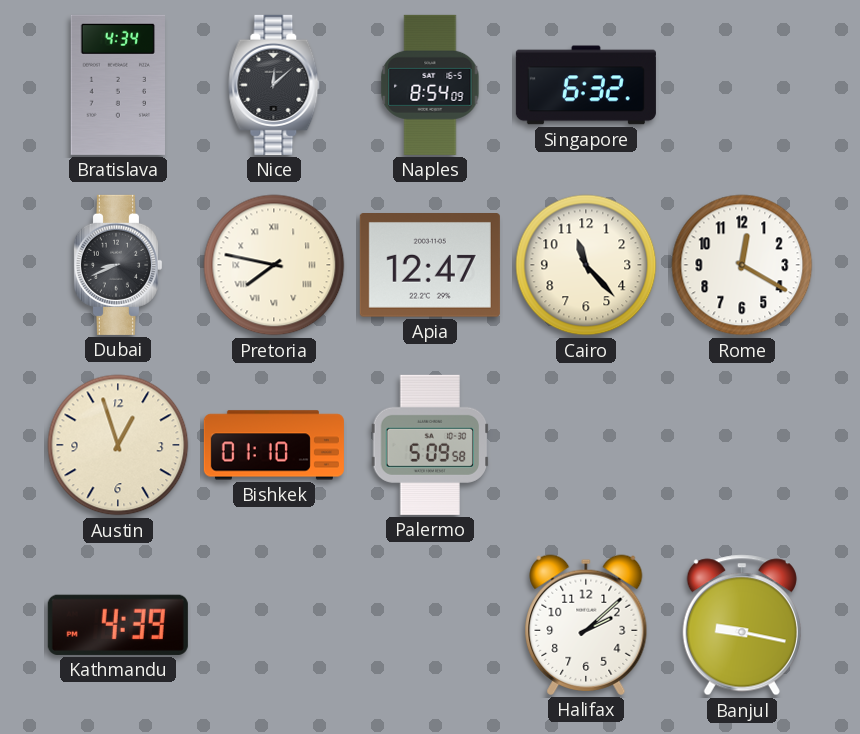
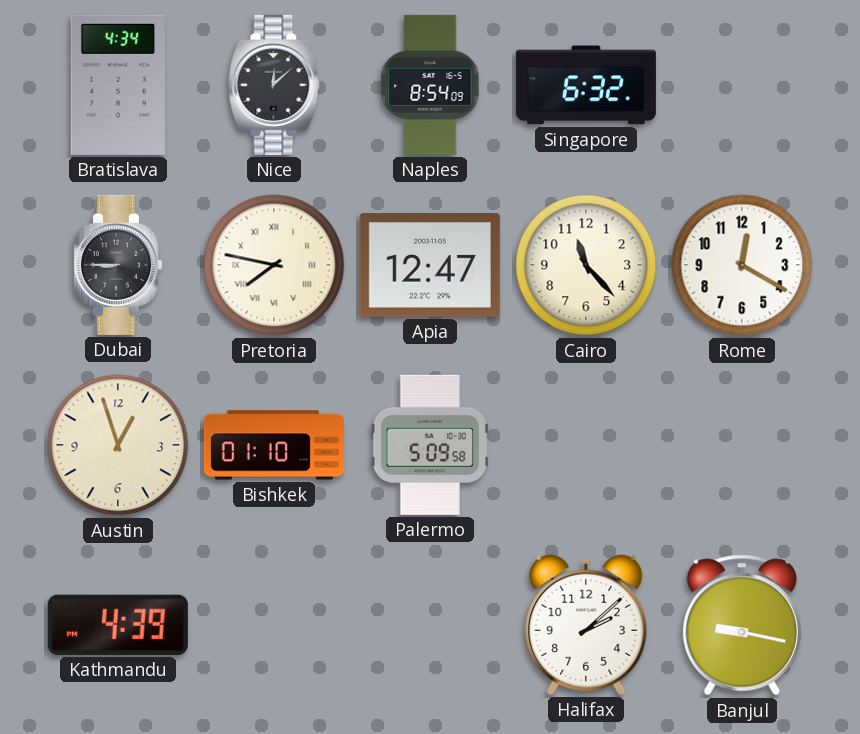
Dubai: 8:41 -> 8:45
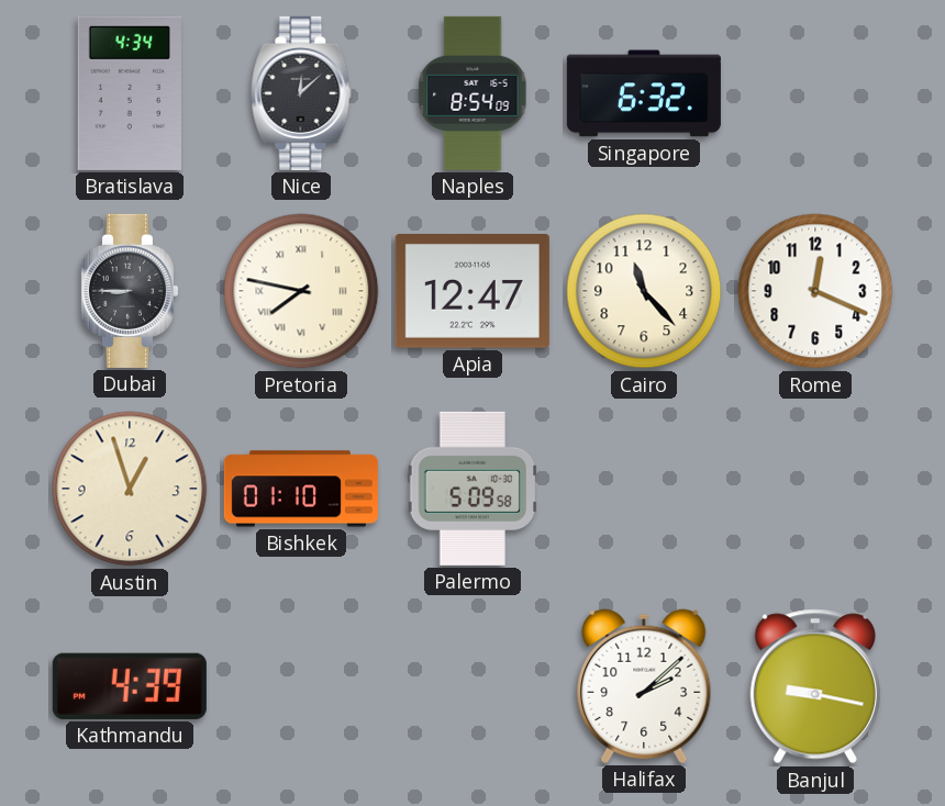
Rome: 12:20 -> 12:19
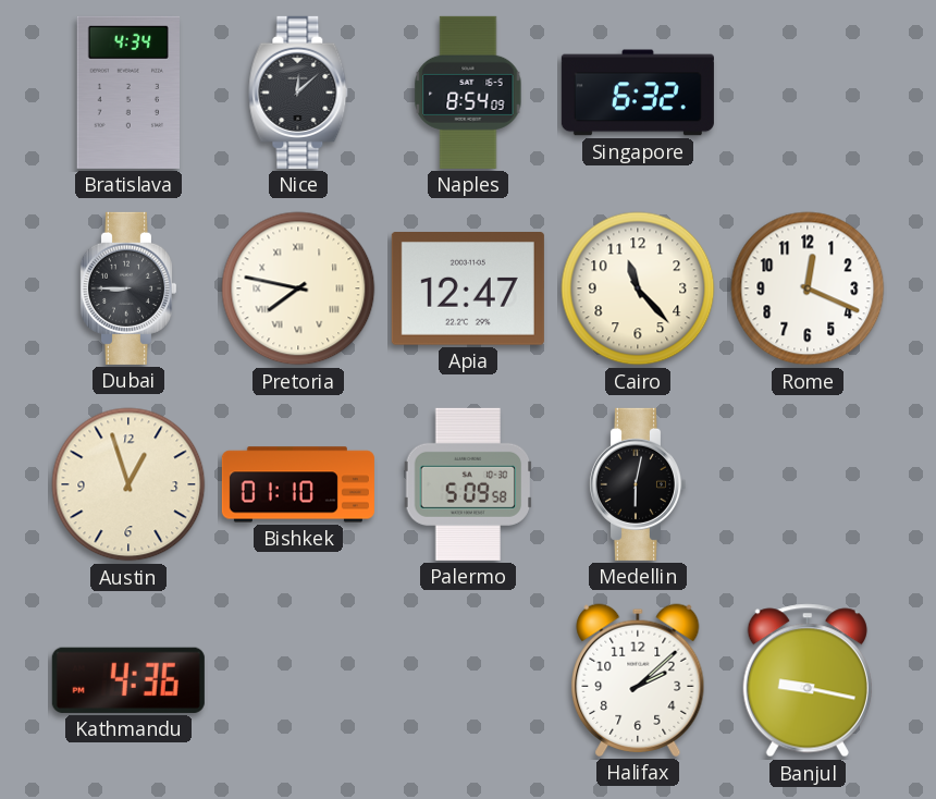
Medellin: none -> 6:02
Kathmandu: 4:39 -> 4:36
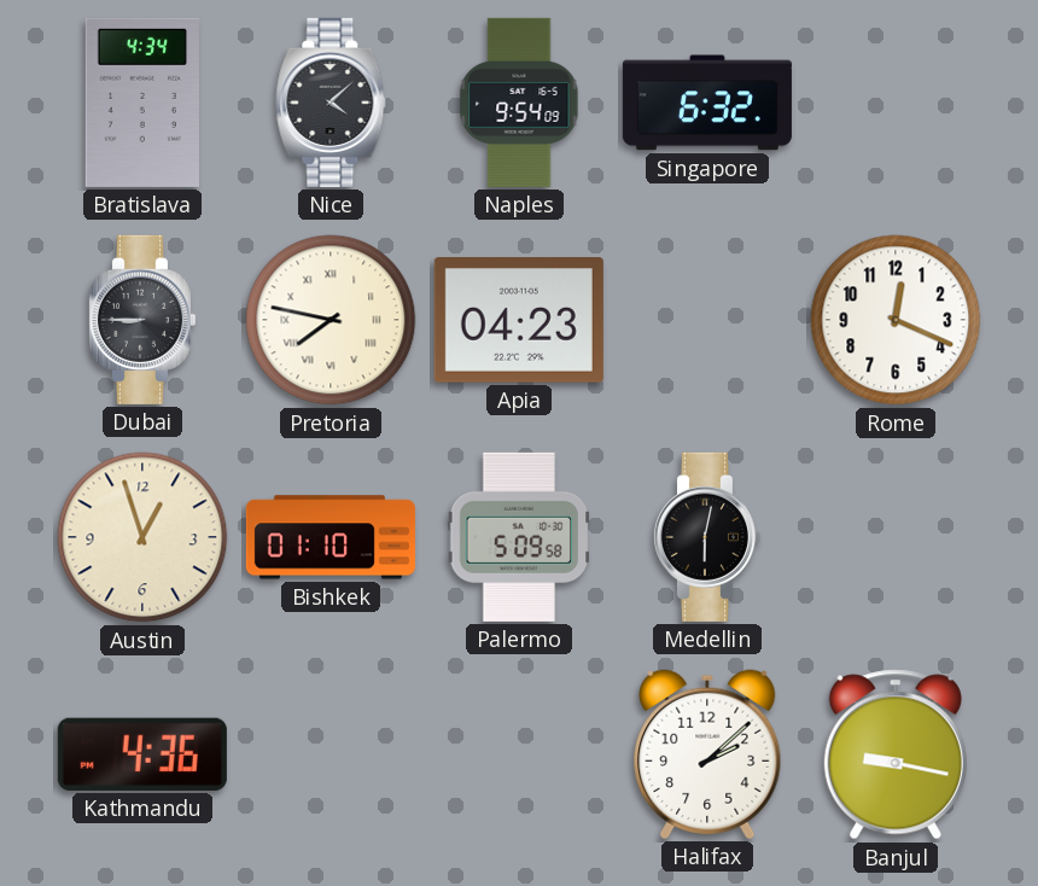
Nice: 12:08 -> 4:08
Naples: 8:54 -> 9:54
Apia: 12:47 -> 04:23
Cairo: 11:23 -> none
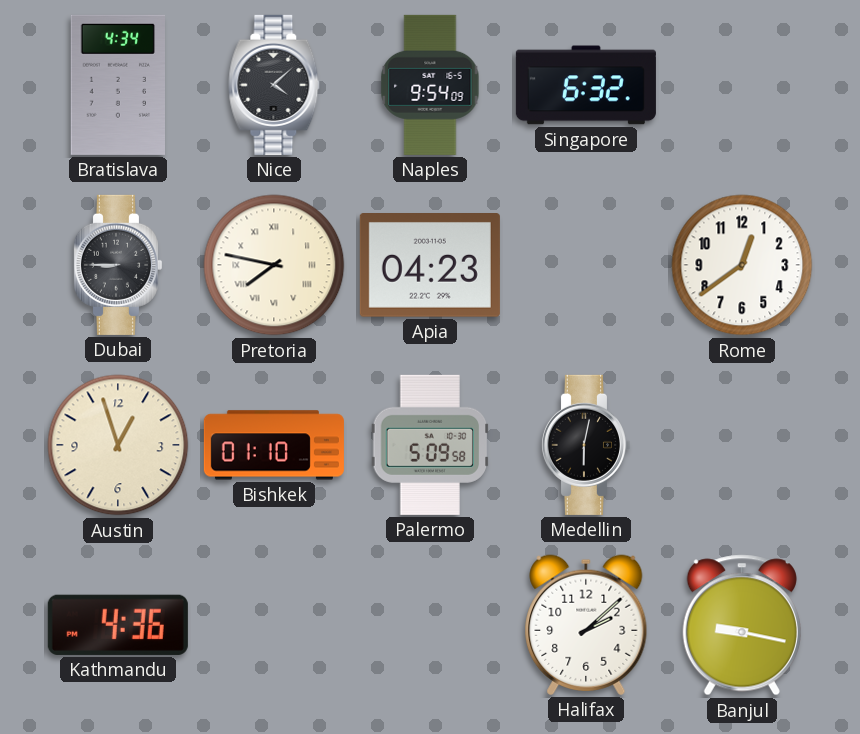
Rome: 12:19 -> 12:39
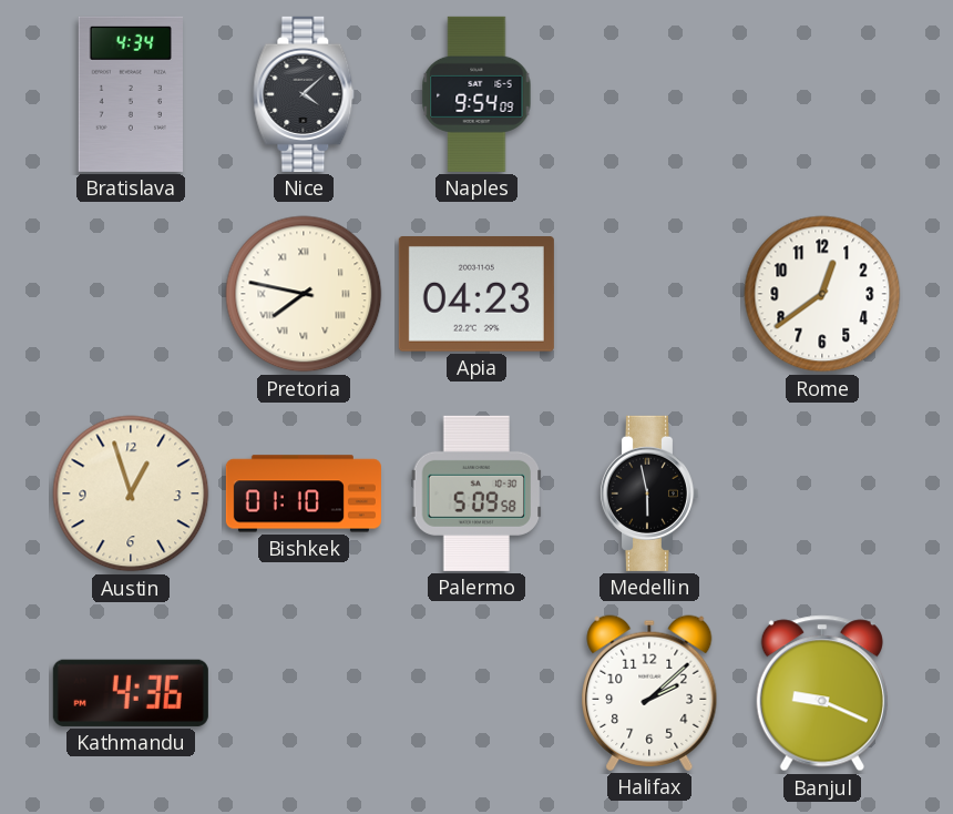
Singapore: 6:32 -> none
Dubai: 8:45 -> none
Medellin: 6:02 -> 5:58
Banjul: 9:17 -> 9:19
